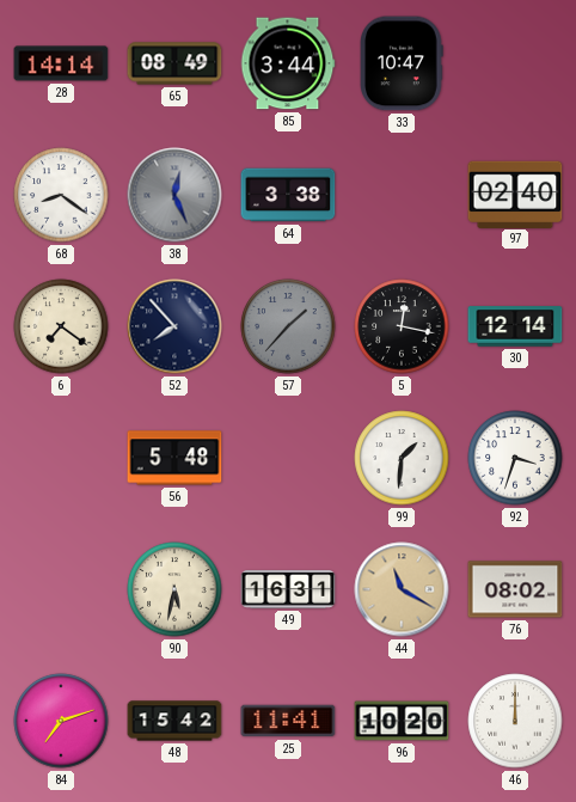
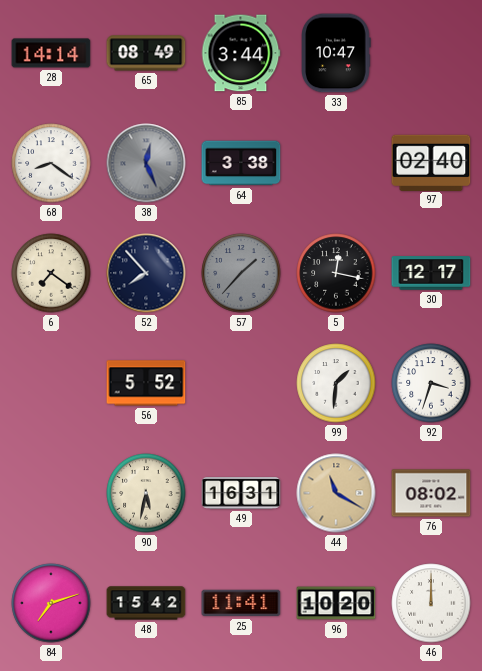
30: 12:14 -> 12:17
56: 5:48 -> 5:52
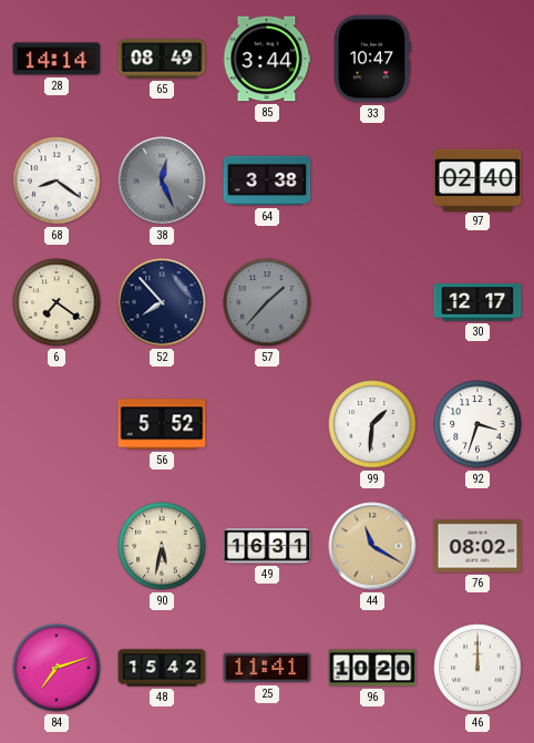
5: 12:17 -> none
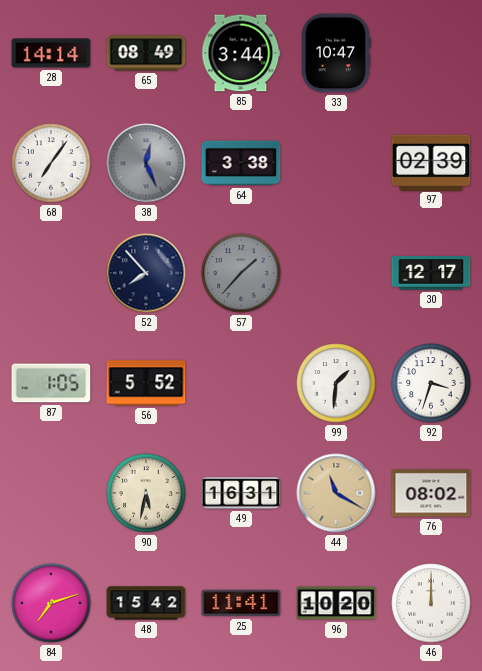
68: 8:21 -> 7:06
97: 02:40 -> 02:39
6: 7:21 -> none
87: none -> 1:05
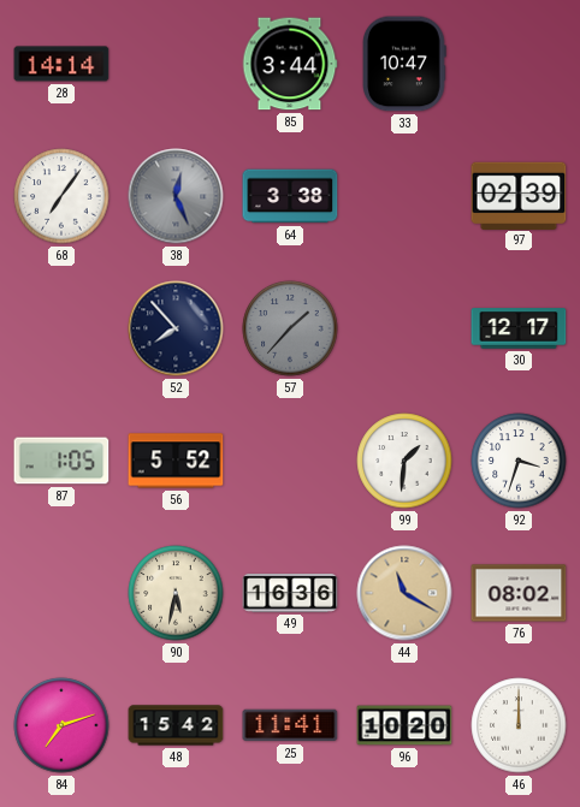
65: 08:49 -> none
49: 16:31 -> 16:36
